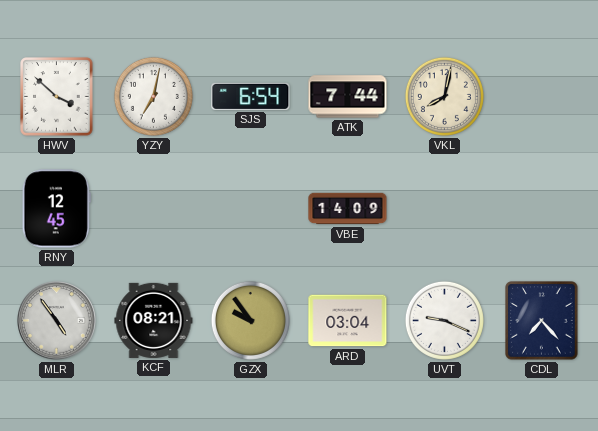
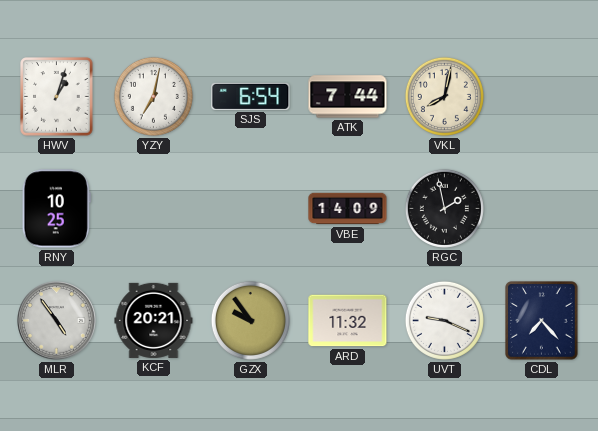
HWV: 3:52 -> 1:03
RNY: 12:45 -> 10:25
RGC: none -> 1:58
KCF: 08:21 -> 20:21
ARD: 03:04 -> 11:32
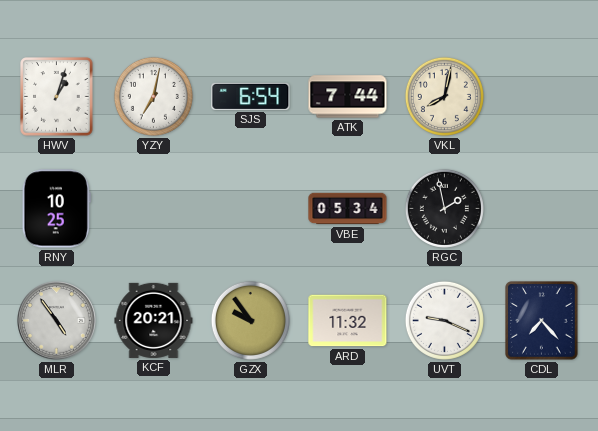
VBE: 14:09 -> 05:34
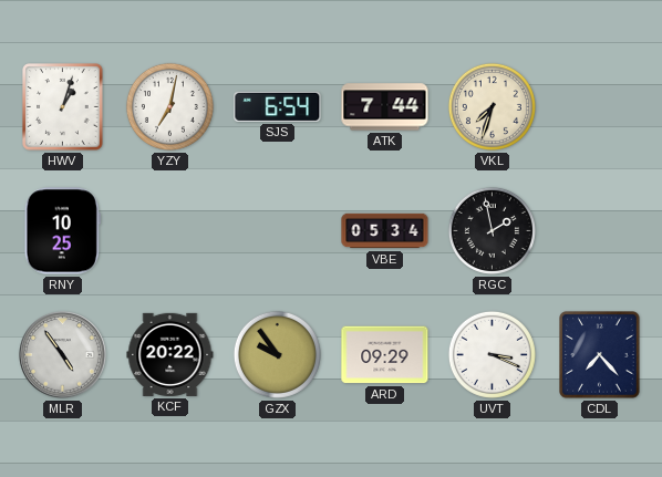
VKL: 8:02 -> 7:33
KCF: 20:21 -> 20:22
ARD: 11:32 -> 09:29
UVT: 9:19 -> 3:19
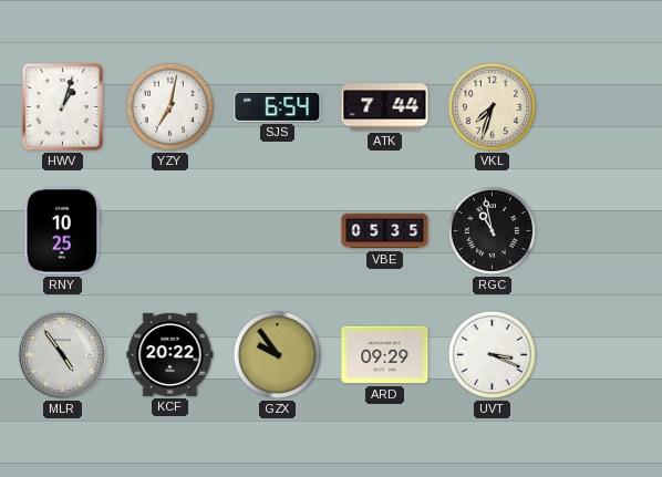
VBE: 05:34 -> 05:35
RGC: 1:58 -> 10:58
CDL: 7:23 -> none
